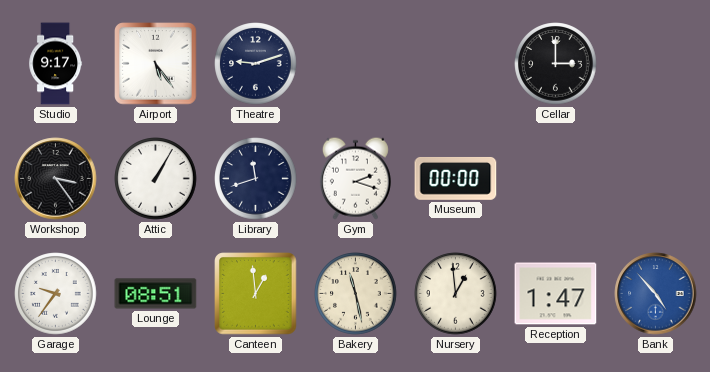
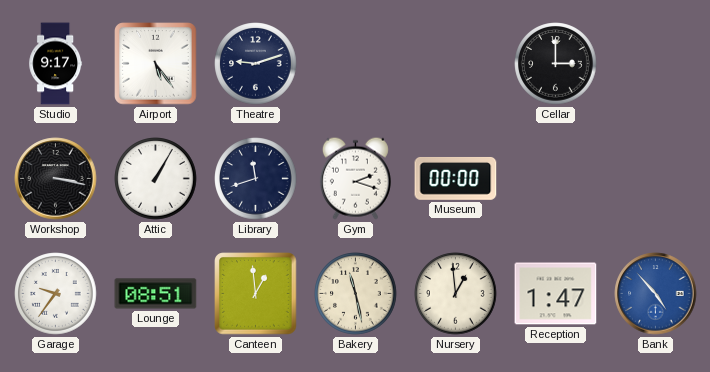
Workshop: 3:24 -> 3:17
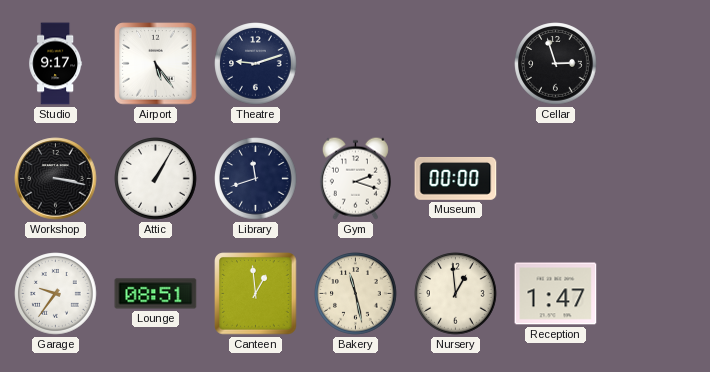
Cellar: 3:00 -> 2:57
Bank: 4:53 -> none
